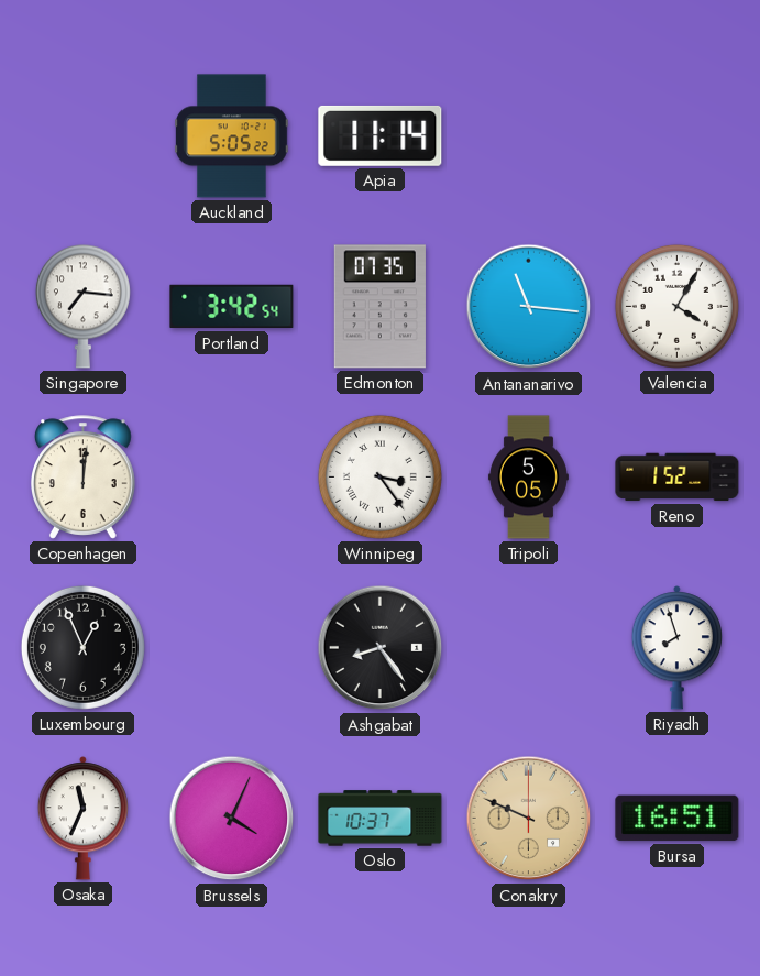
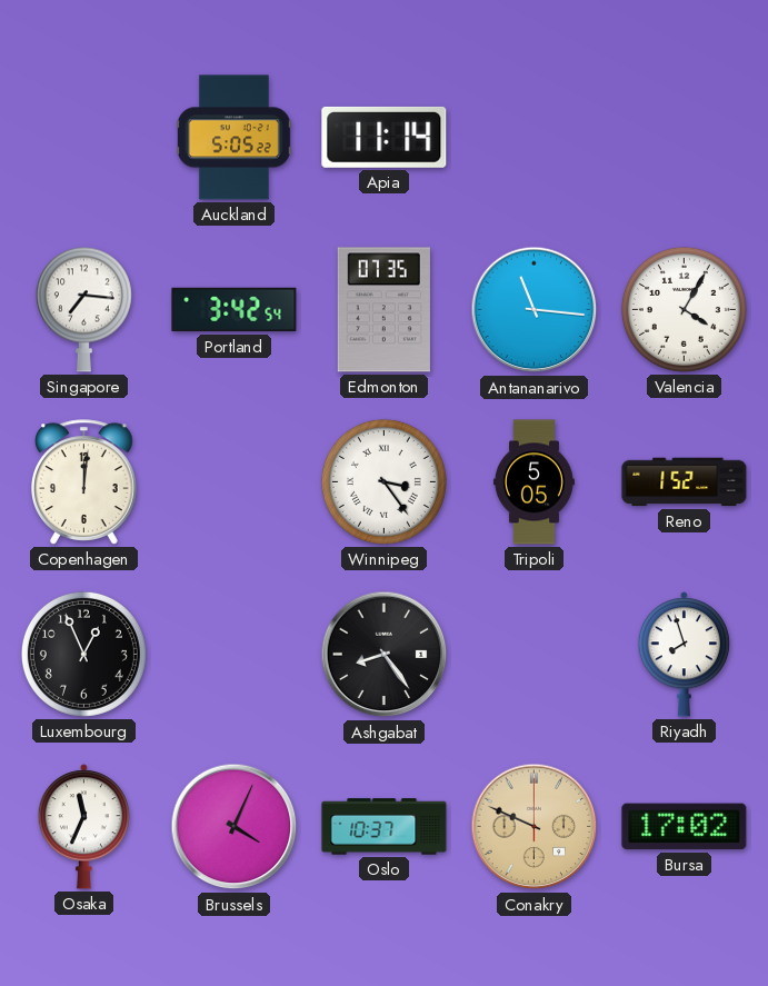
Bursa: 16:51 -> 17:02
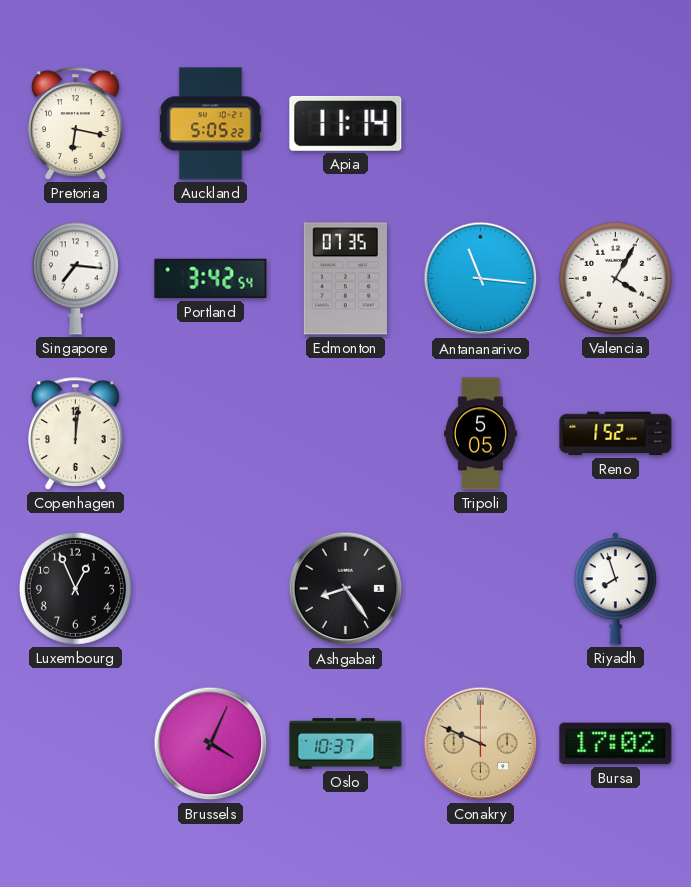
Pretoria: none -> 6:17
Winnipeg: 3:24 -> none
Osaka: 11:34 -> none
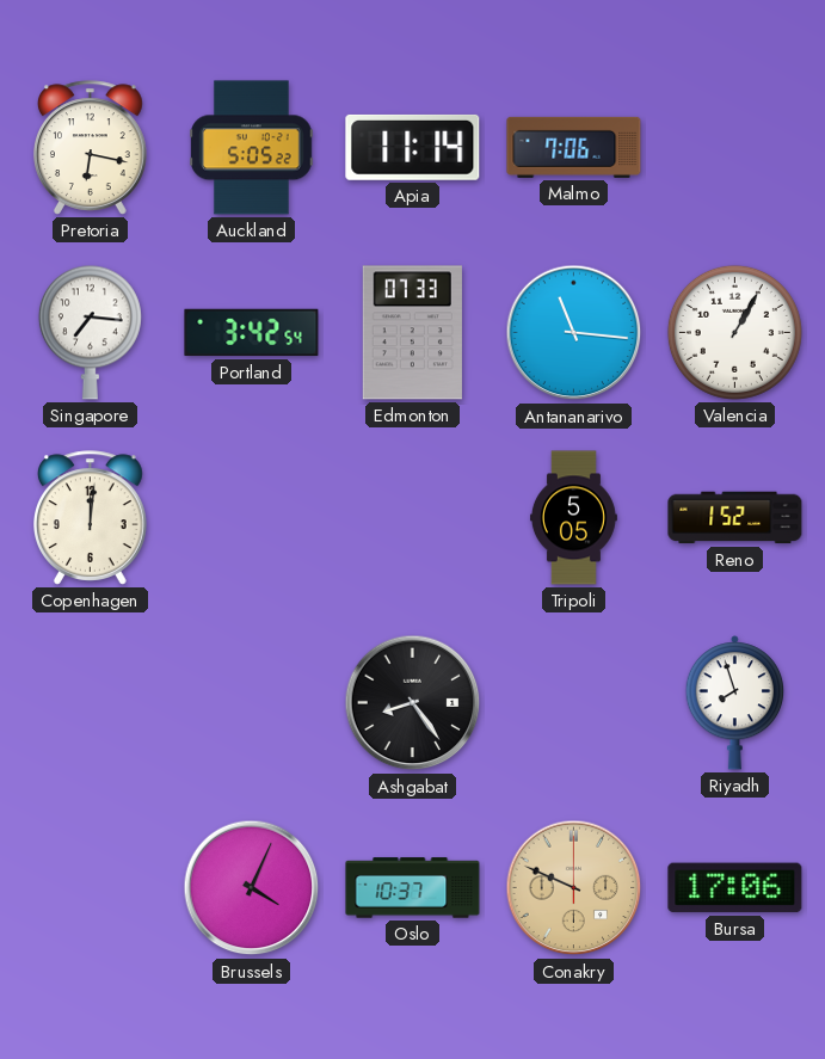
Malmo: none -> 7:06
Edmonton: 07:35 -> 07:33
Valencia: 4:05 -> 1:05
Luxembourg: 12:56 -> none
Bursa: 17:02 -> 17:06
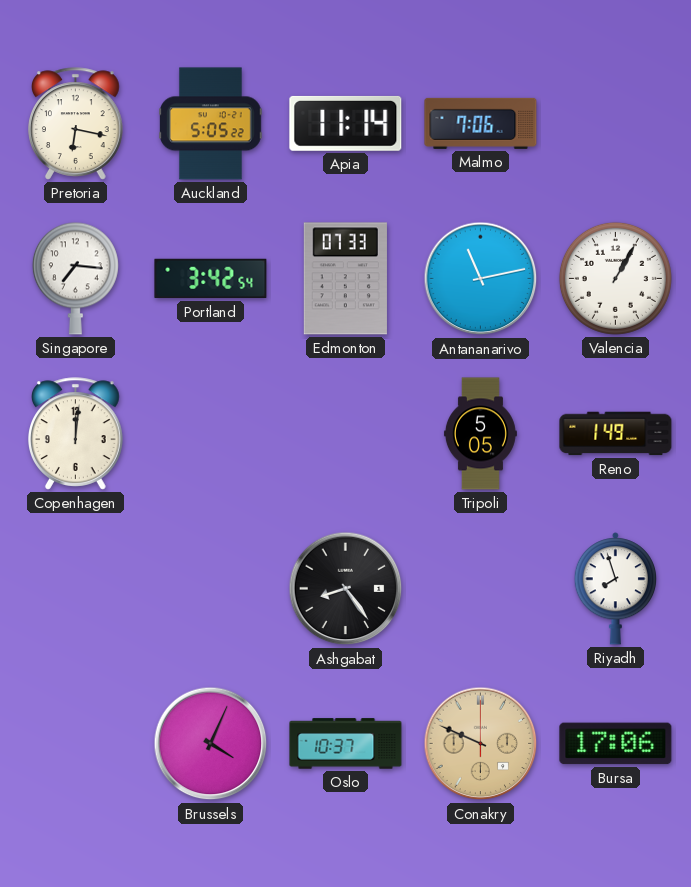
Antananarivo: 11:16 -> 11:13
Reno: 1:52 -> 1:49
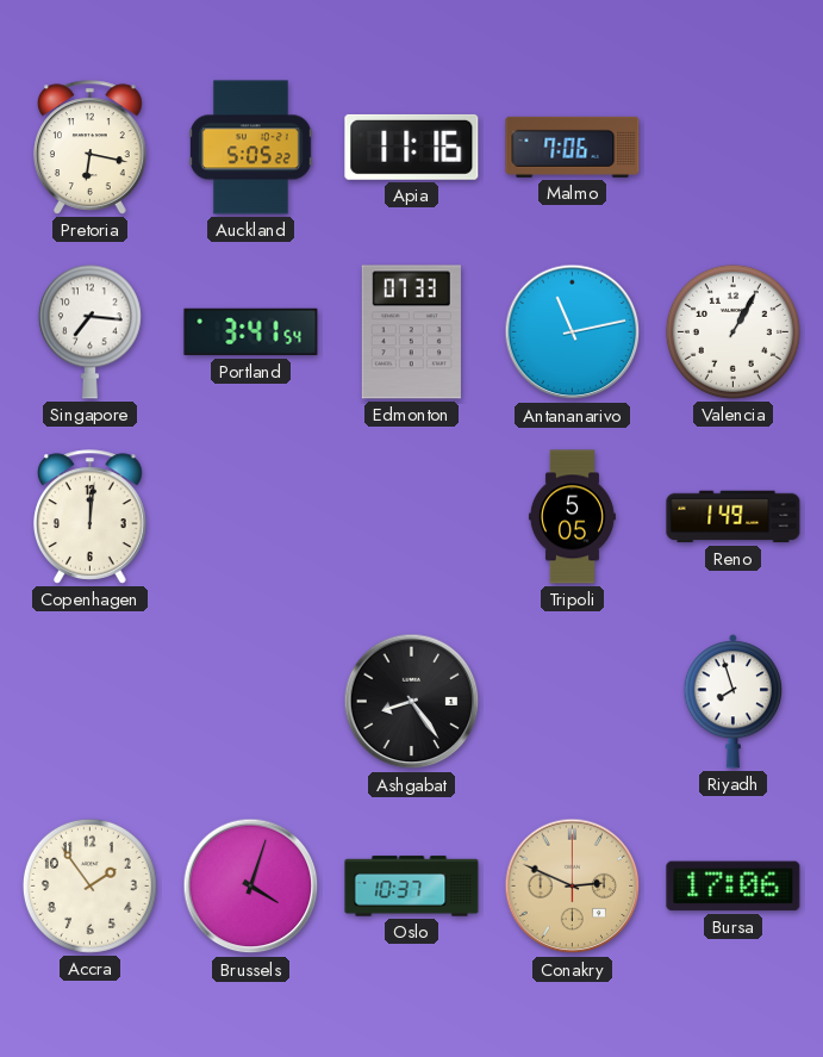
Apia: 11:14 -> 11:16
Portland: 3:42 -> 3:41
Accra: none -> 1:54
Brussels: 4:04 -> 4:03
Conakry: 9:49 -> 2:49
